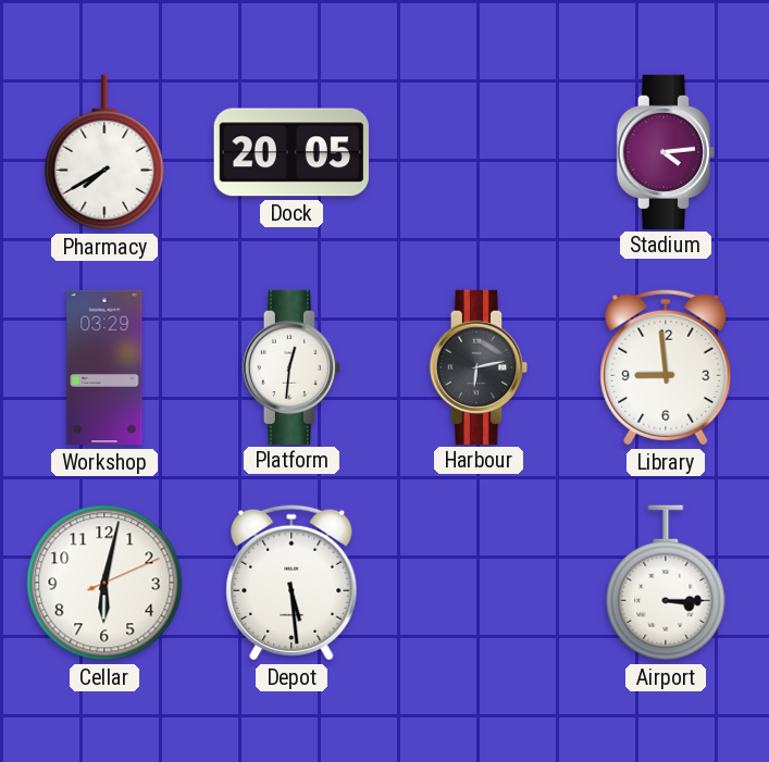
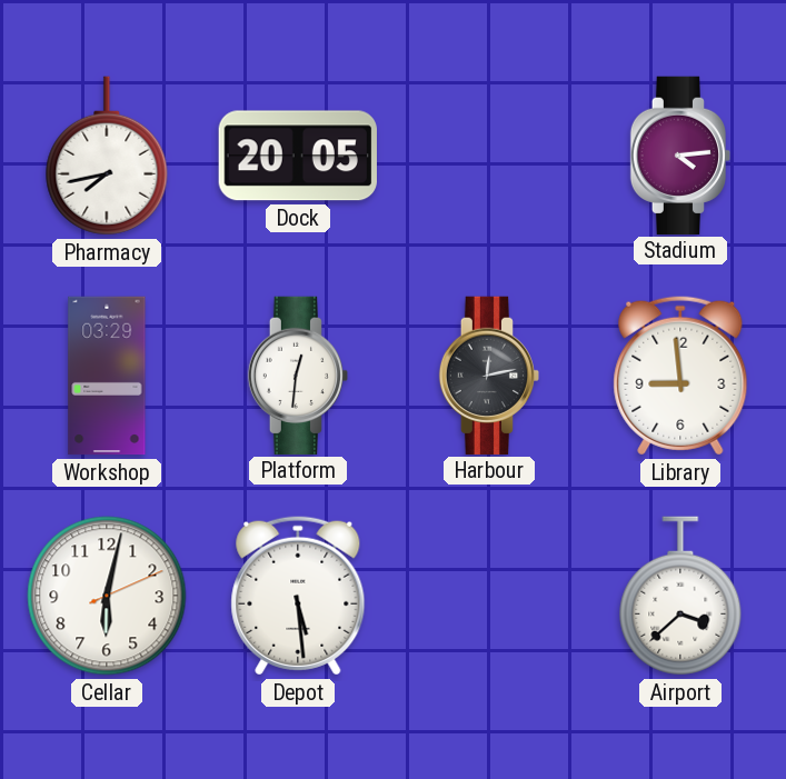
Pharmacy: 7:40 -> 7:43
Harbour: 6:13 -> 12:13
Airport: 3:15 -> 3:38
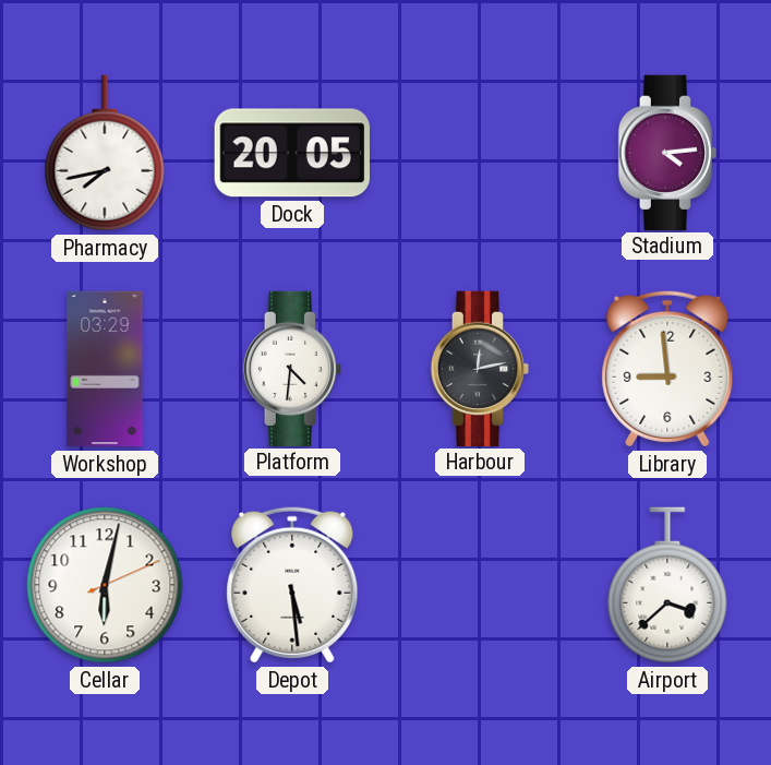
Platform: 12:31 -> 4:31
